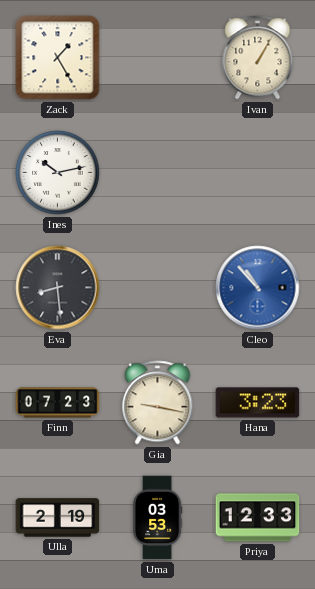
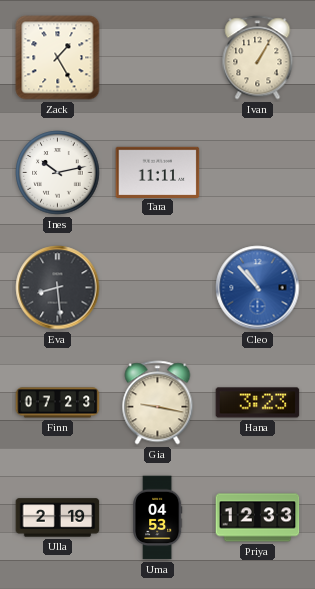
Tara: none -> 11:11
Uma: 03:53 -> 04:53
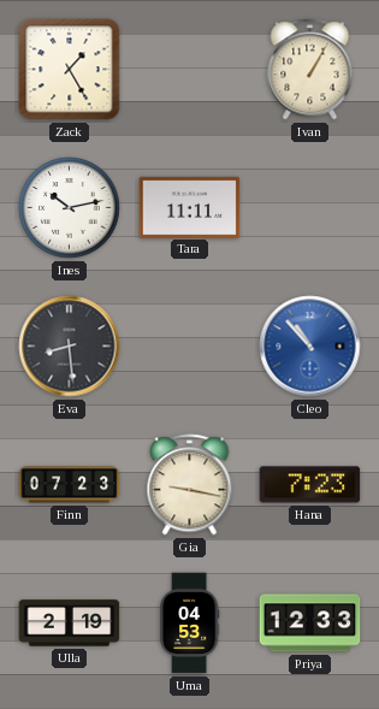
Hana: 3:23 -> 7:23
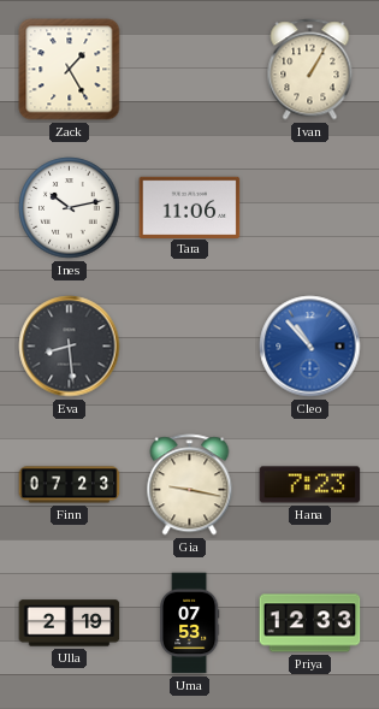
Tara: 11:11 -> 11:06
Uma: 04:53 -> 07:53
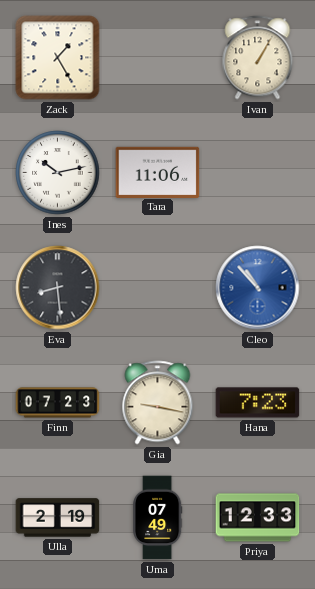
Uma: 07:53 -> 07:49
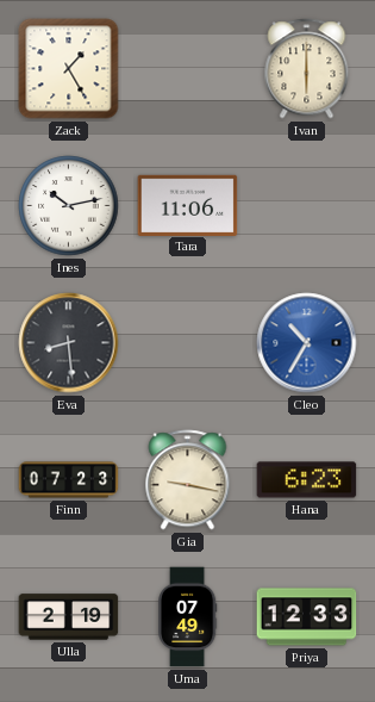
Ivan: 1:05 -> 6:00
Cleo: 10:53 -> 10:35
Hana: 7:23 -> 6:23
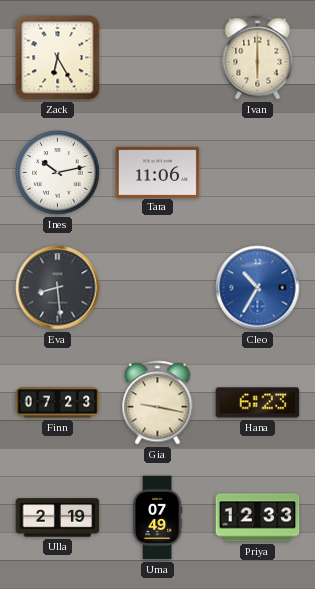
Zack: 1:25 -> 6:25
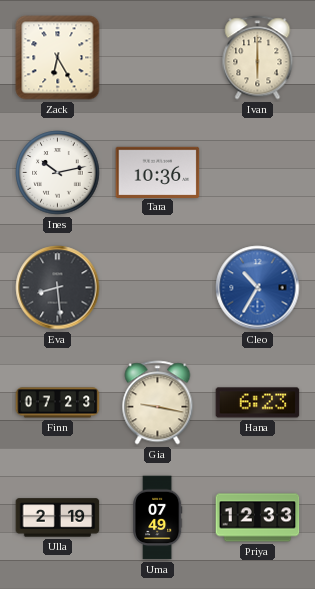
Tara: 11:06 -> 10:36
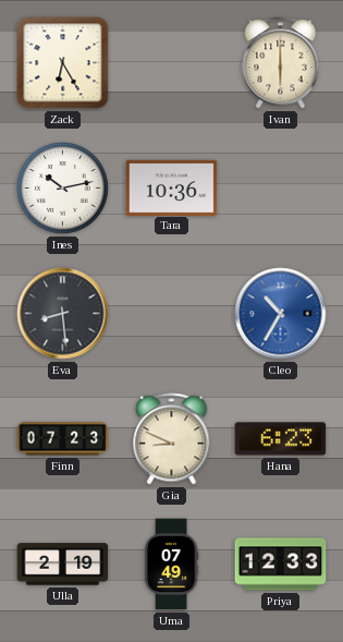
Gia: 9:17 -> 8:49
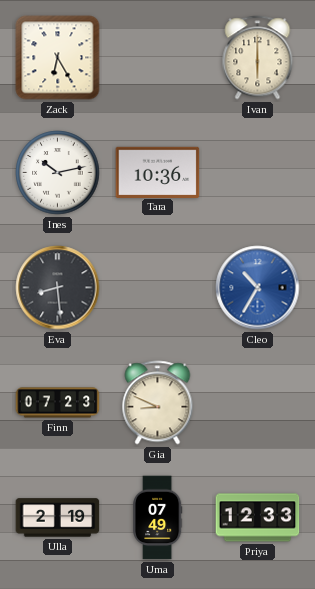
Hana: 6:23 -> none
